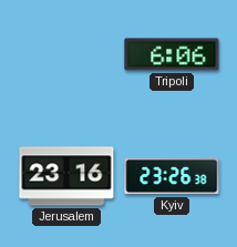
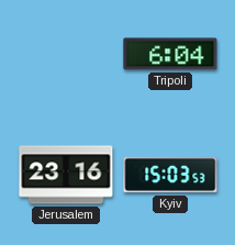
Tripoli: 6:06 -> 6:04
Kyiv: 23:26 -> 15:03
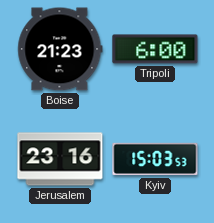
Boise: none -> 21:23
Tripoli: 6:04 -> 6:00
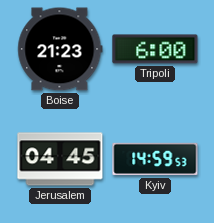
Jerusalem: 23:16 -> 04:45
Kyiv: 15:03 -> 14:59
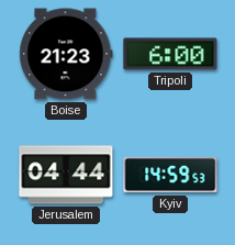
Jerusalem: 04:45 -> 04:44
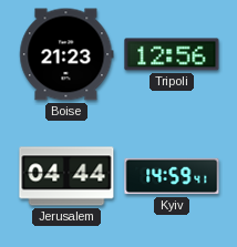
Tripoli: 6:00 -> 12:56
Kyiv: 14:59:53 -> 14:59:41
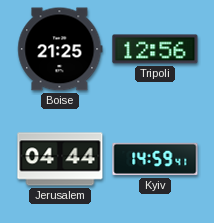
Boise: 21:23 -> 21:25
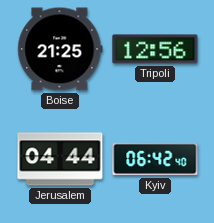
Kyiv: 14:59 -> 06:42
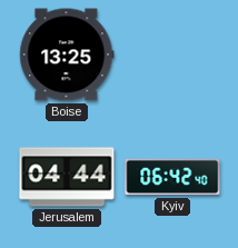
Boise: 21:25 -> 13:25
Tripoli: 12:56 -> none
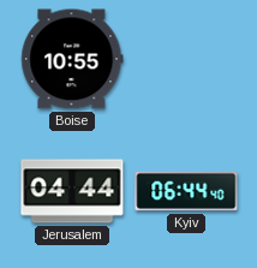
Boise: 13:25 -> 10:55
Kyiv: 06:42 -> 06:44
